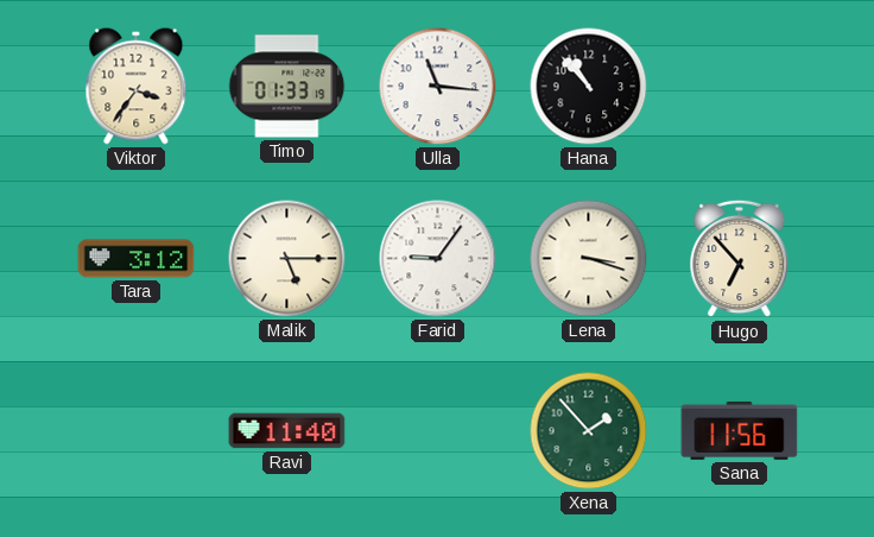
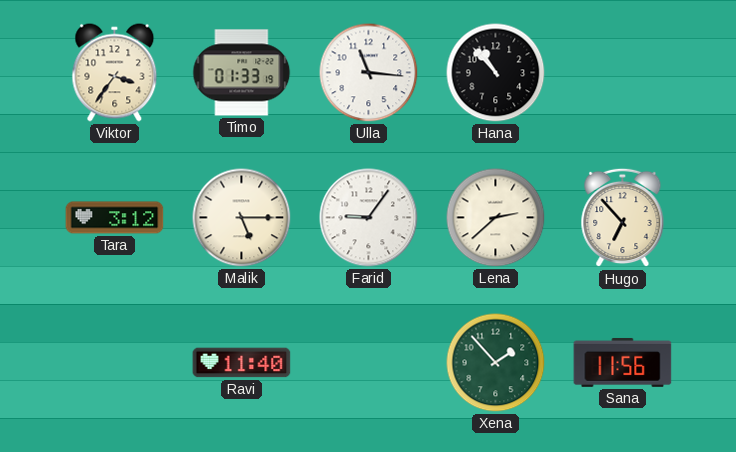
Lena: 3:18 -> 2:38
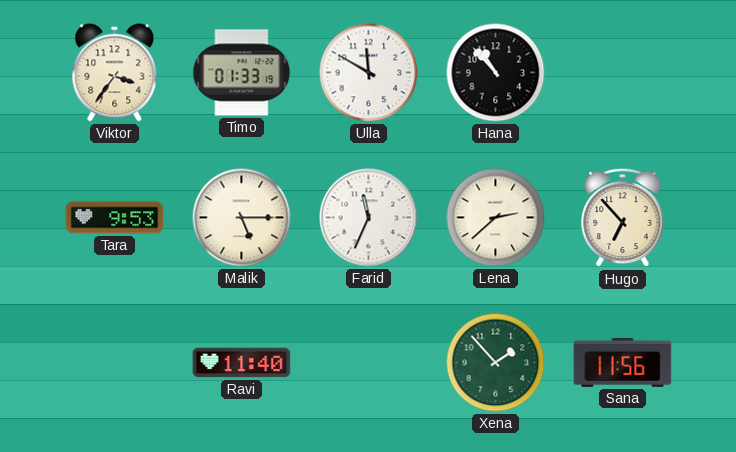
Ulla: 11:16 -> 11:50
Tara: 3:12 -> 9:53
Farid: 9:06 -> 11:34
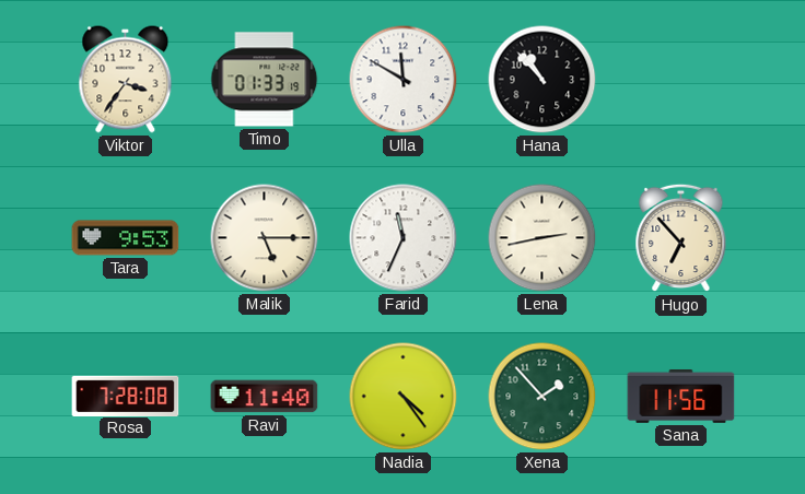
Lena: 2:38 -> 2:43
Rosa: none -> 7:28
Nadia: none -> 4:24
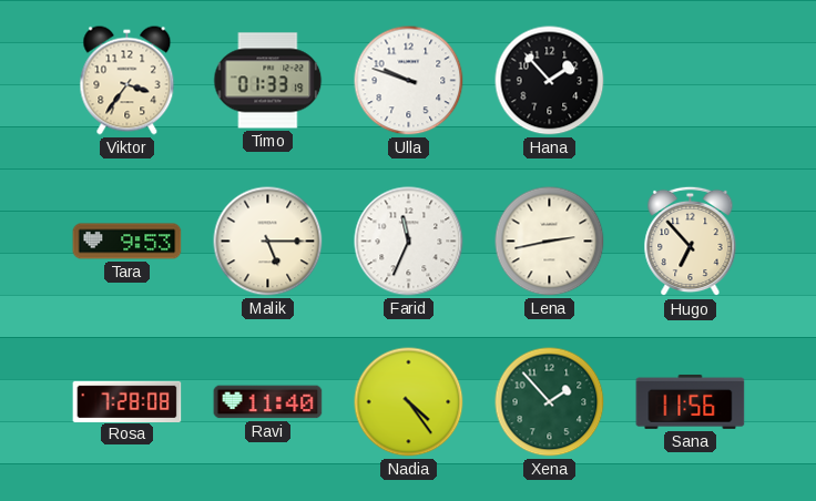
Ulla: 11:50 -> 9:48
Hana: 10:53 -> 1:53
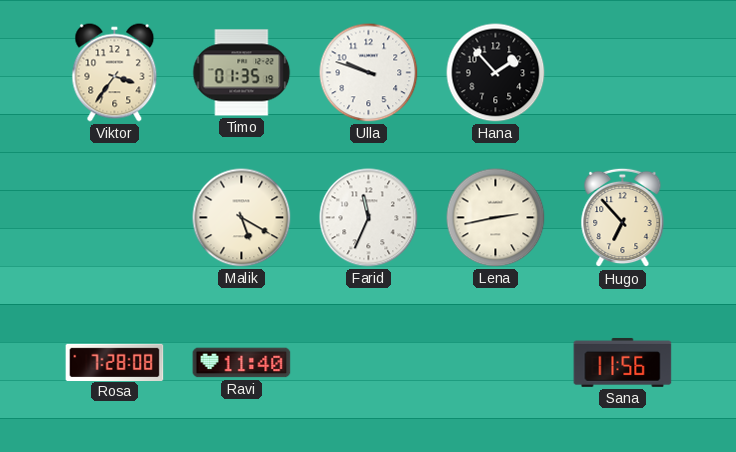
Timo: 01:33 -> 01:35
Tara: 9:53 -> none
Malik: 5:15 -> 5:20
Nadia: 4:24 -> none
Xena: 1:53 -> none
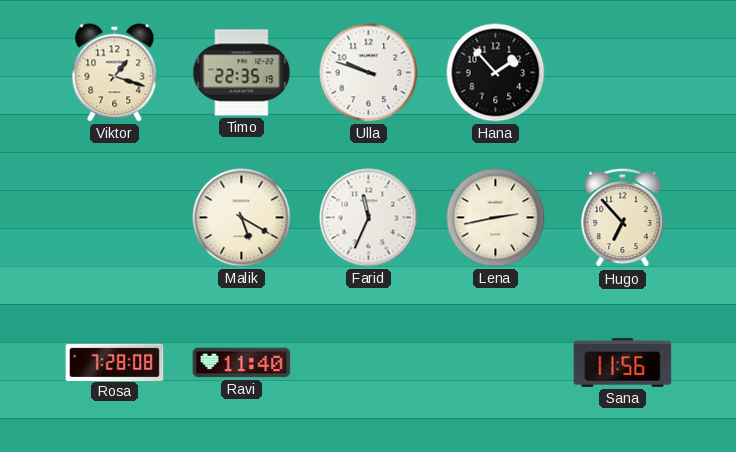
Viktor: 3:36 -> 1:18
Timo: 01:35 -> 22:35
